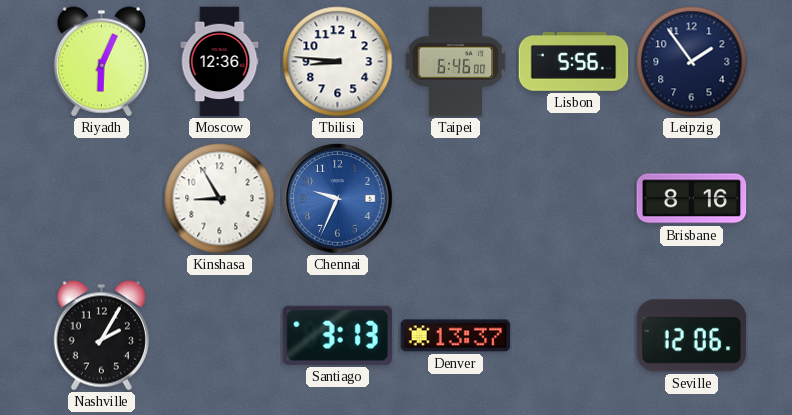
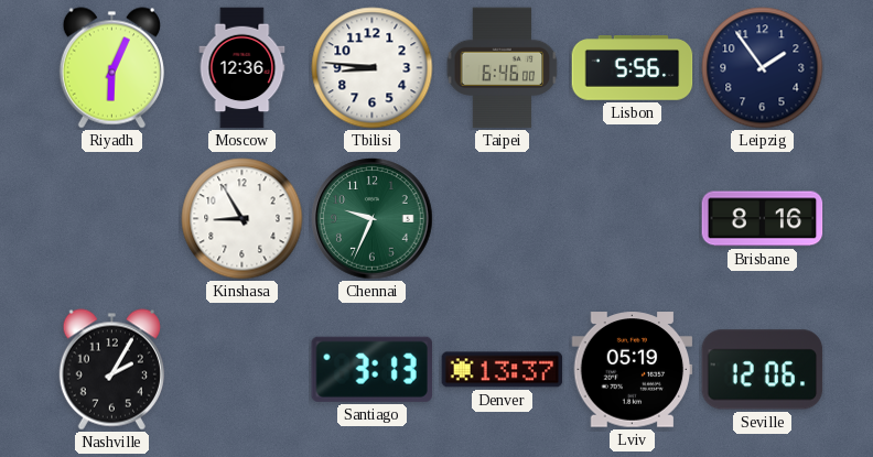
Chennai dial: blue -> green
Lviv: none -> 05:19
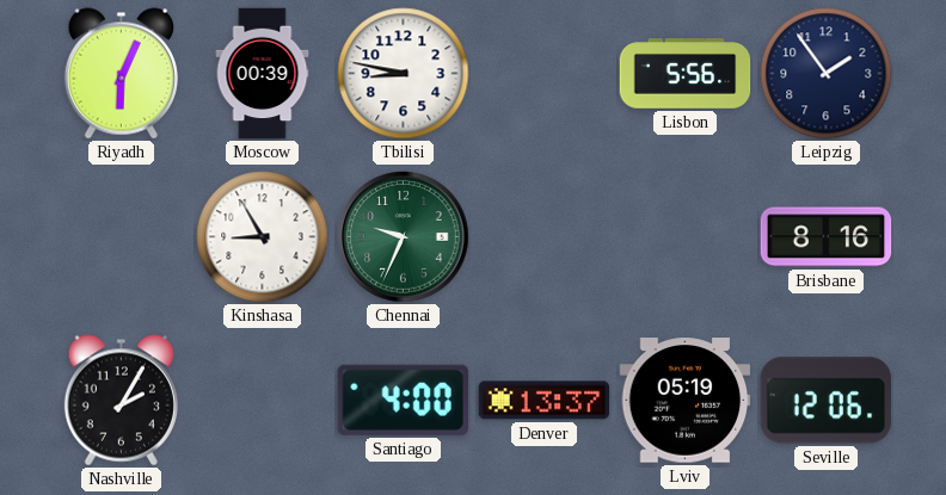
Moscow: 12:36 -> 00:39
Tbilisi: 8:46 -> 8:47
Taipei: 6:46 -> none
Santiago: 3:13 -> 4:00
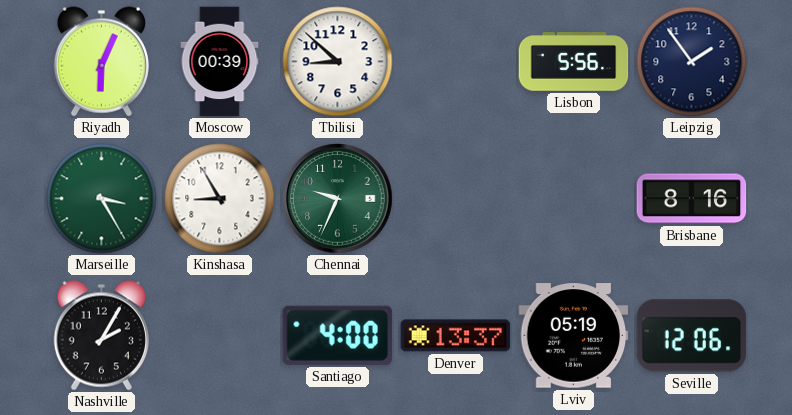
Tbilisi: 8:47 -> 8:52
Marseille: none -> 3:25
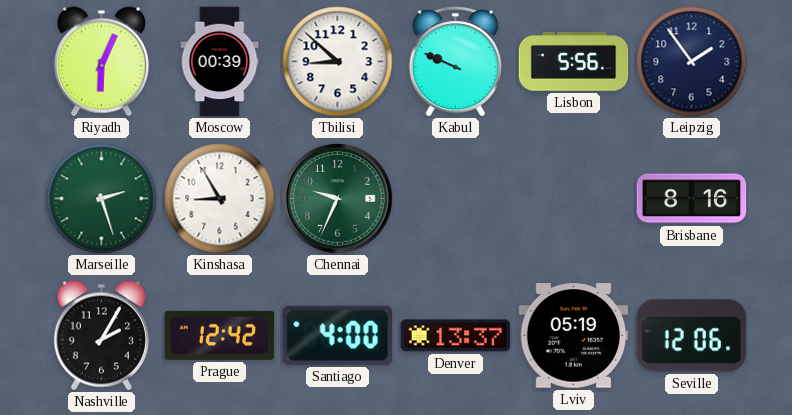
Kabul: none -> 9:49
Marseille: 3:25 -> 2:27
Prague: none -> 12:42
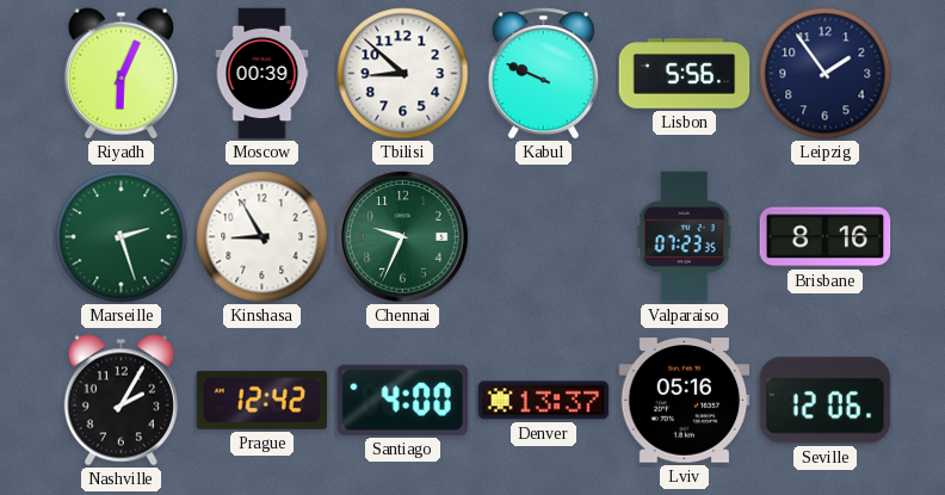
Valparaiso: none -> 07:23
Lviv: 05:19 -> 05:16
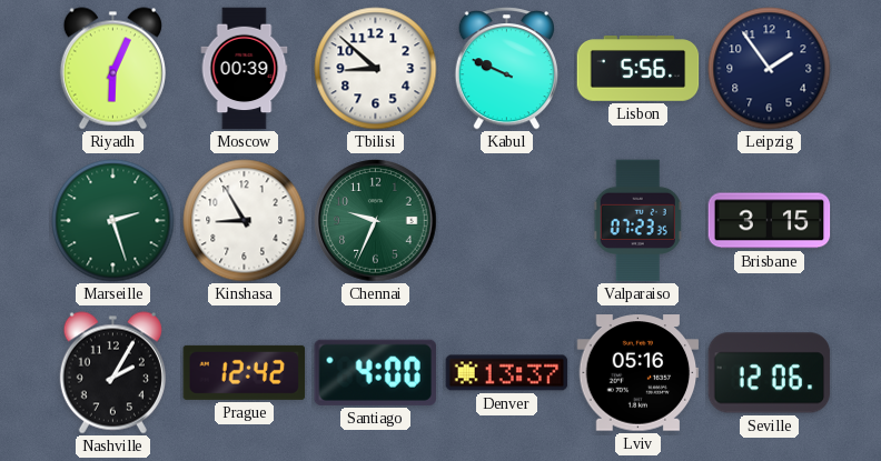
Brisbane: 8:16 -> 3:15
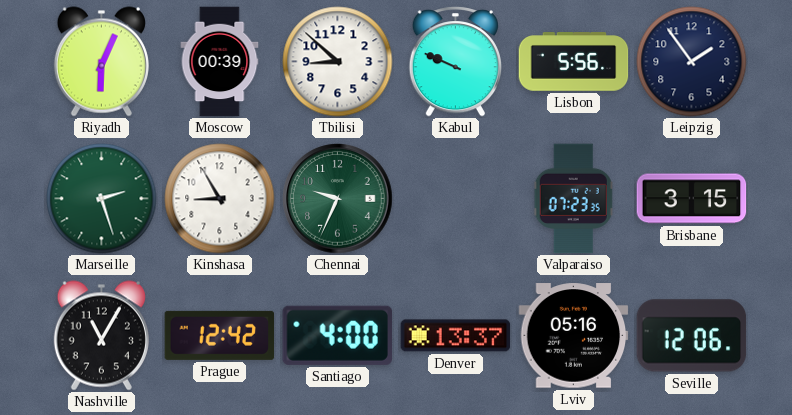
Nashville: 2:05 -> 11:05
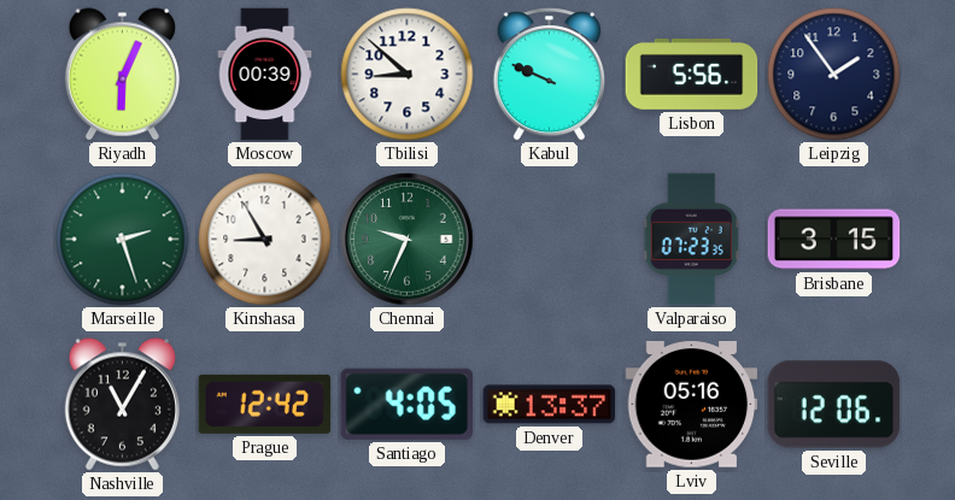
Santiago: 4:00 -> 4:05
